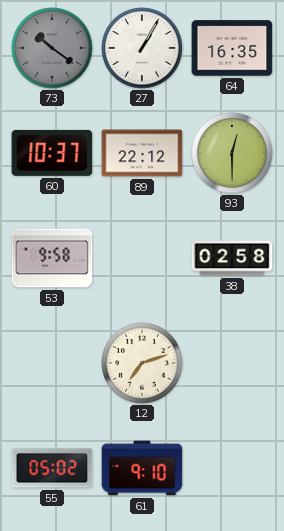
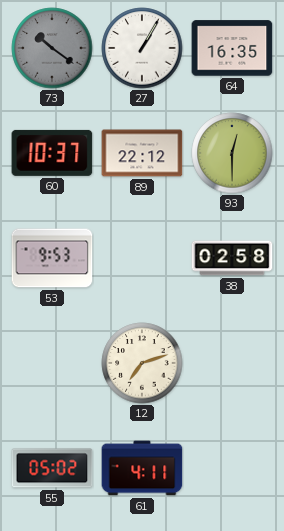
53: 9:58 -> 9:53
61: 9:10 -> 4:11
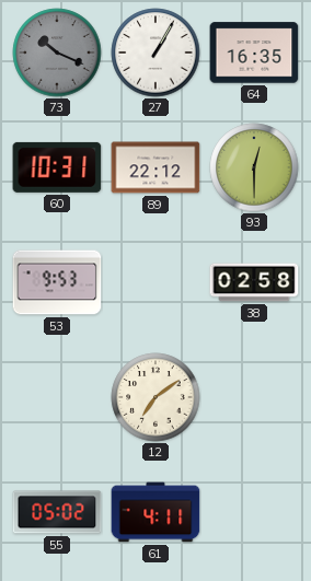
73: 10:21 -> 10:19
60: 10:37 -> 10:31
12: 7:12 -> 7:09
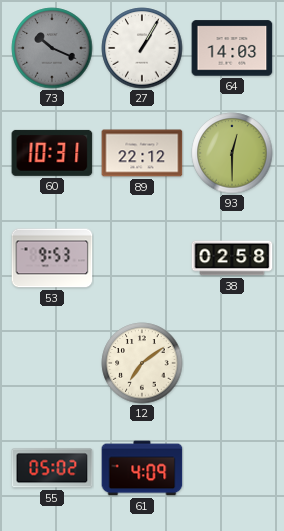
64: 16:35 -> 14:03
61: 4:11 -> 4:09
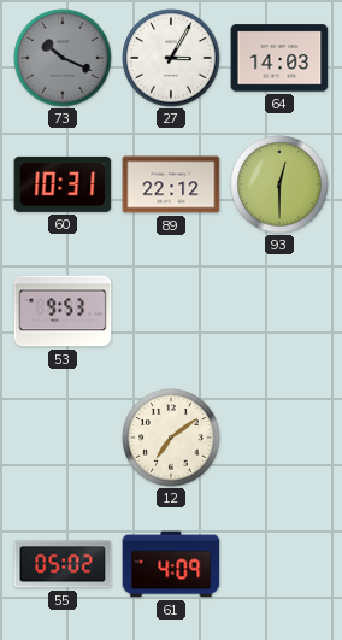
27: 1:05 -> 3:05
38: 02:58 -> none
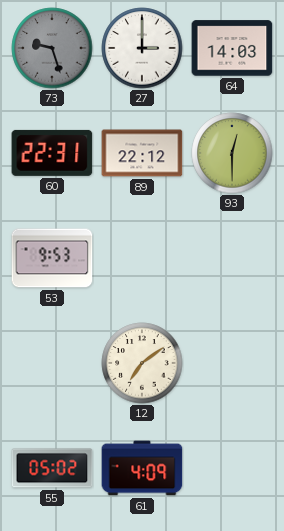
73: 10:19 -> 9:27
27: 3:05 -> 3:00
60: 10:31 -> 22:31
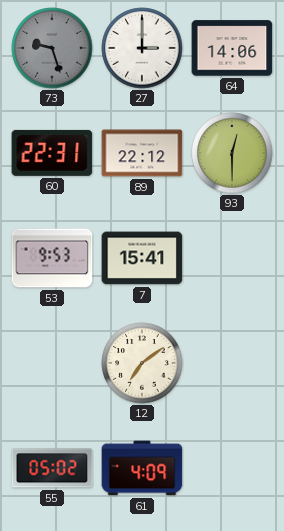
64: 14:03 -> 14:06
7: none -> 15:41
